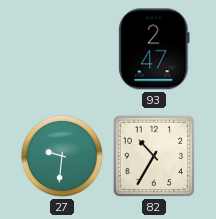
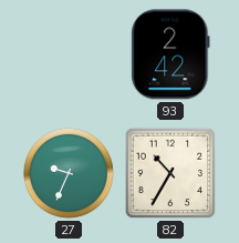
93: 2:47 -> 2:42
27: 9:31 -> 9:34
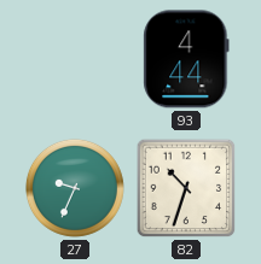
93: 2:42 -> 4:44
82: 10:35 -> 10:33
